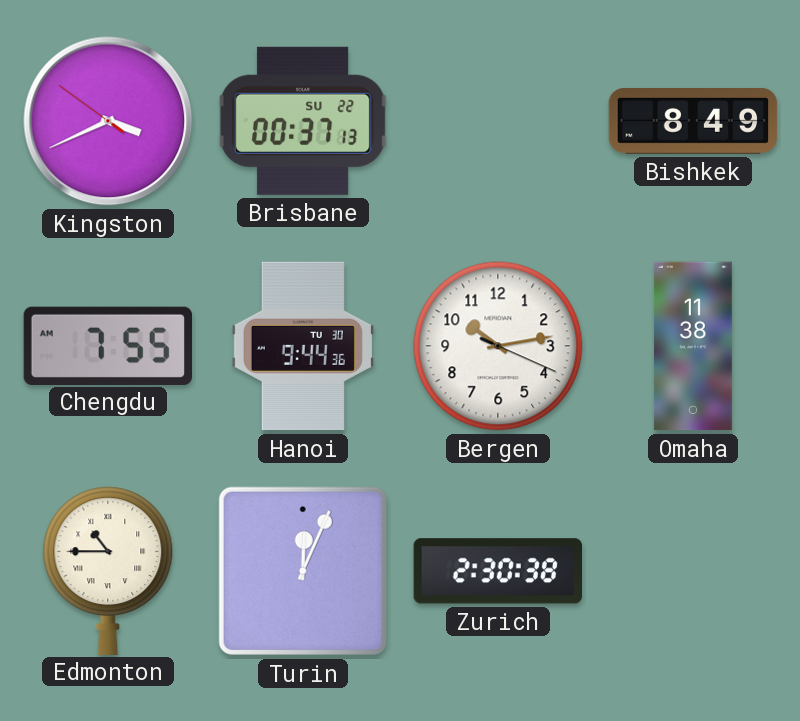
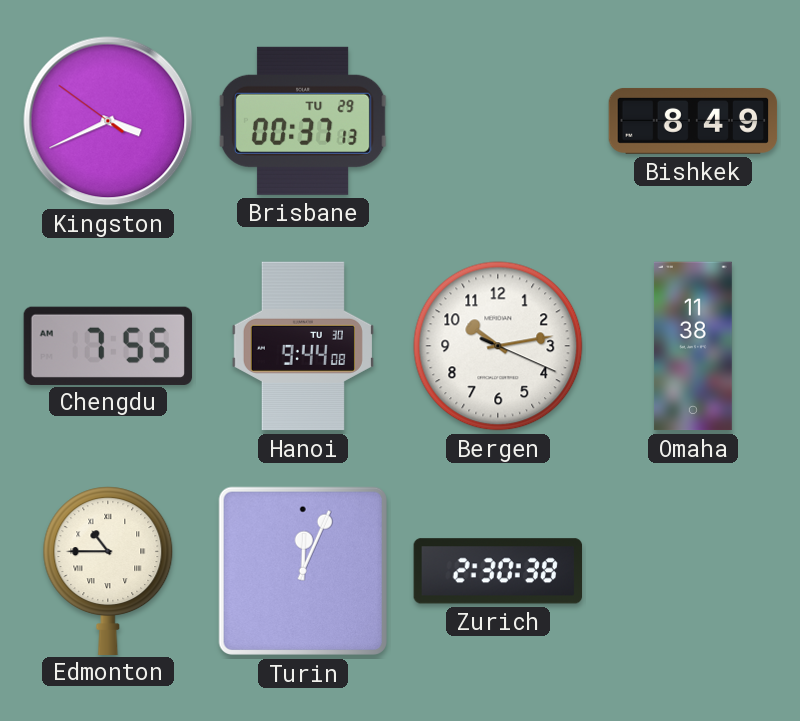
Brisbane date: SU 22 -> TU 29
Hanoi: 9:44:36 -> 9:44:08
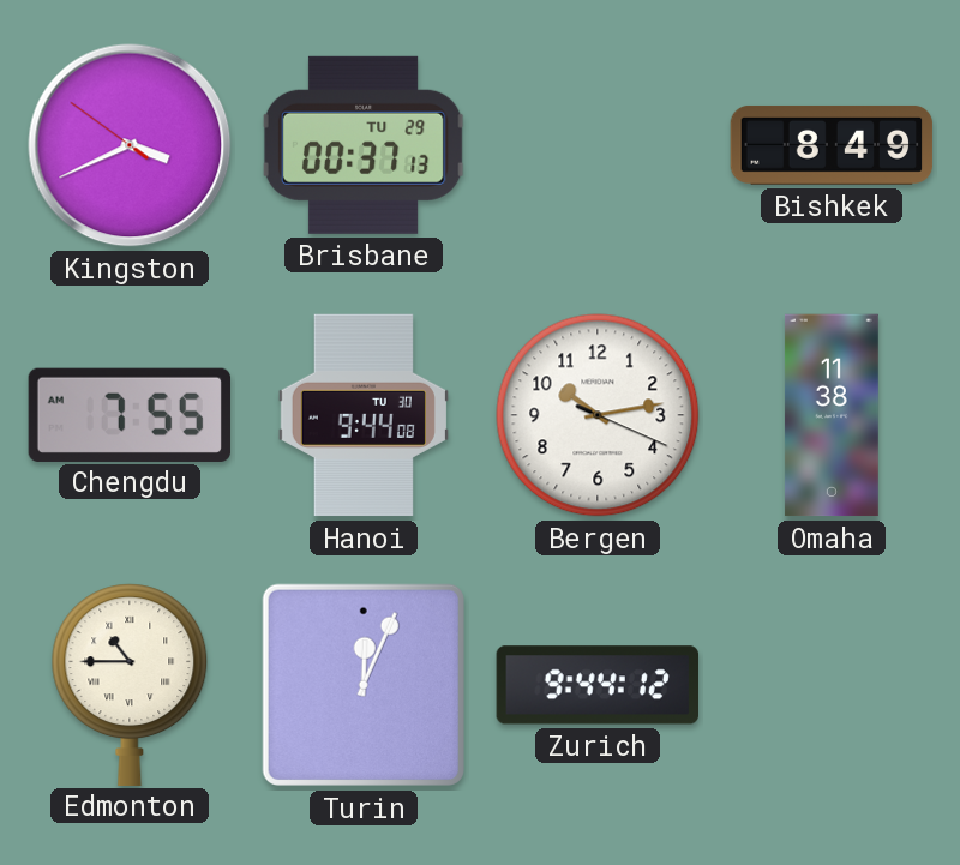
Zurich: 2:30 -> 9:44
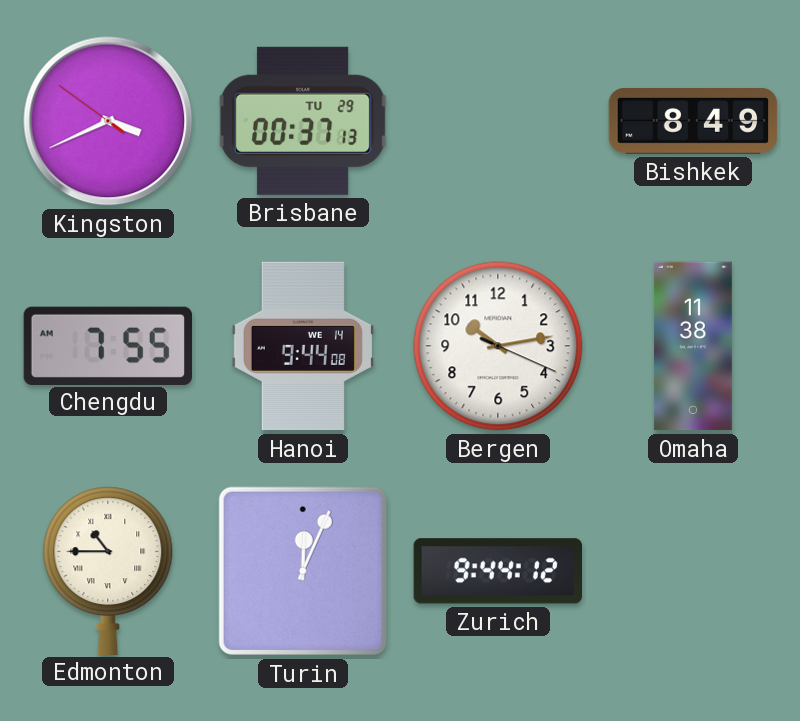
Hanoi date: TU 30 -> WE 14
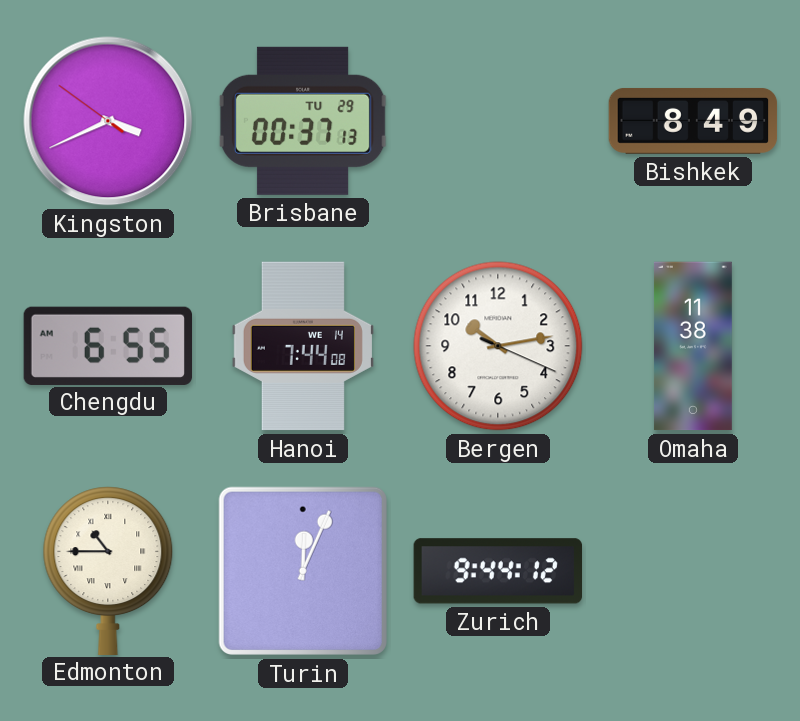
Chengdu: 7:55 -> 6:55
Hanoi: 9:44 -> 7:44
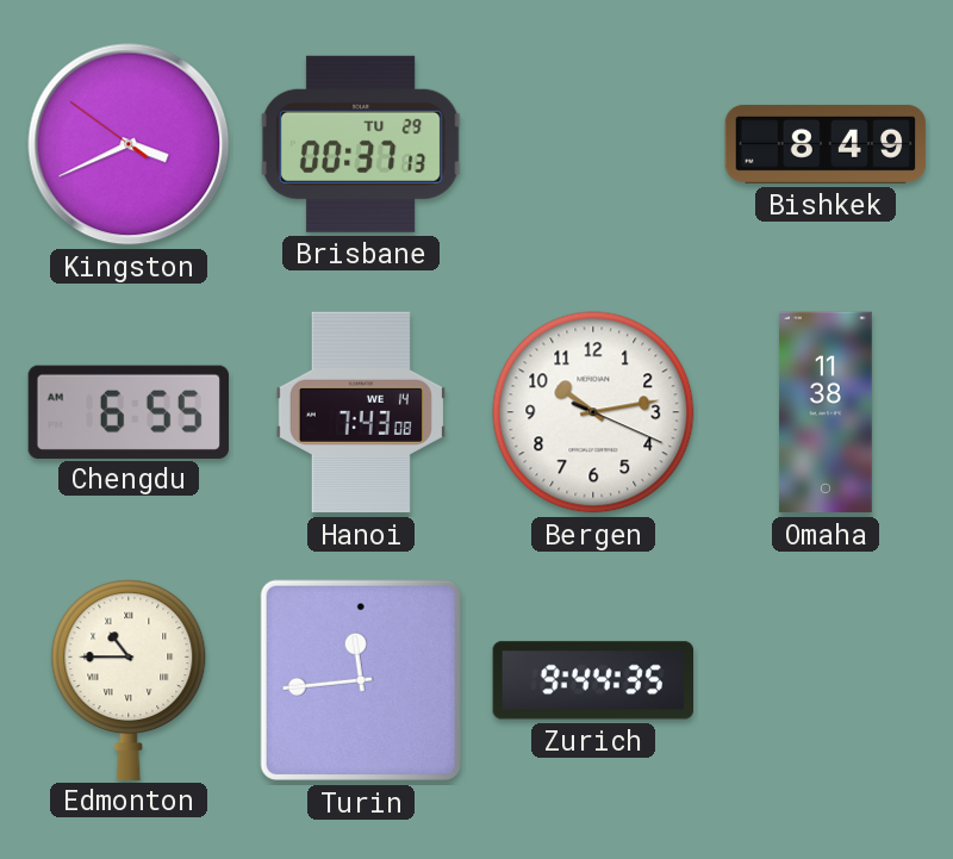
Hanoi: 7:44 -> 7:43
Turin: 12:04 -> 11:44
Zurich: 9:44:12 -> 9:44:35
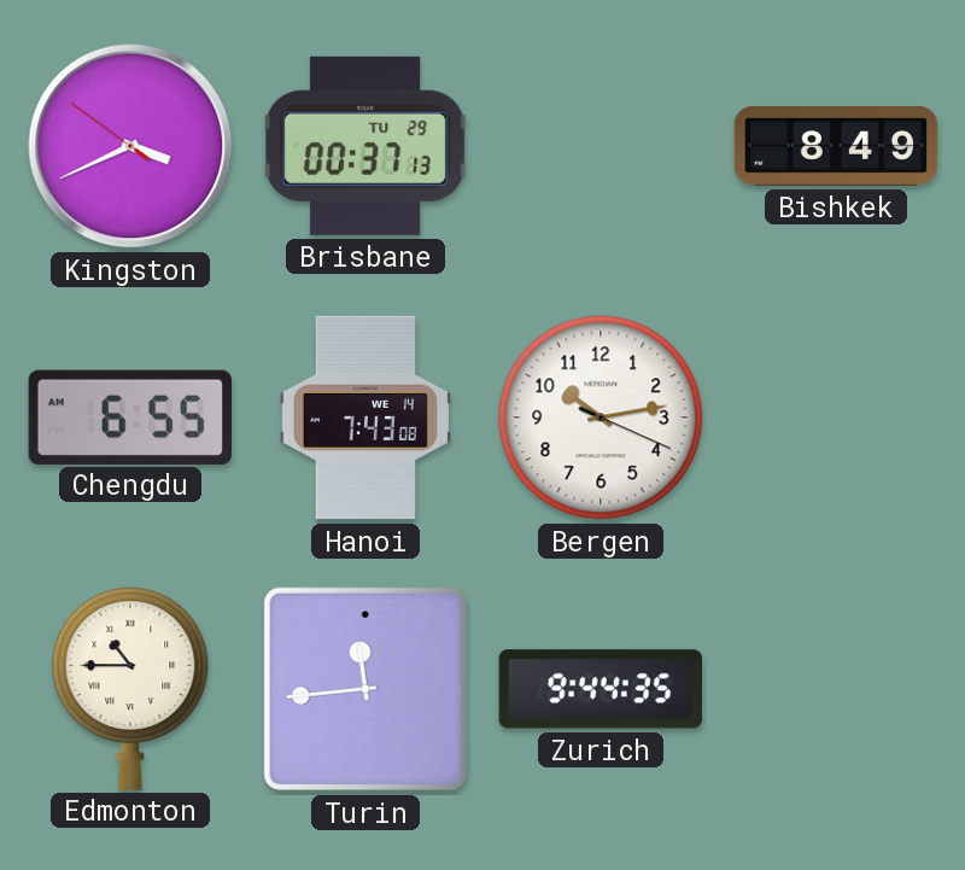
Omaha: 11:38 -> none
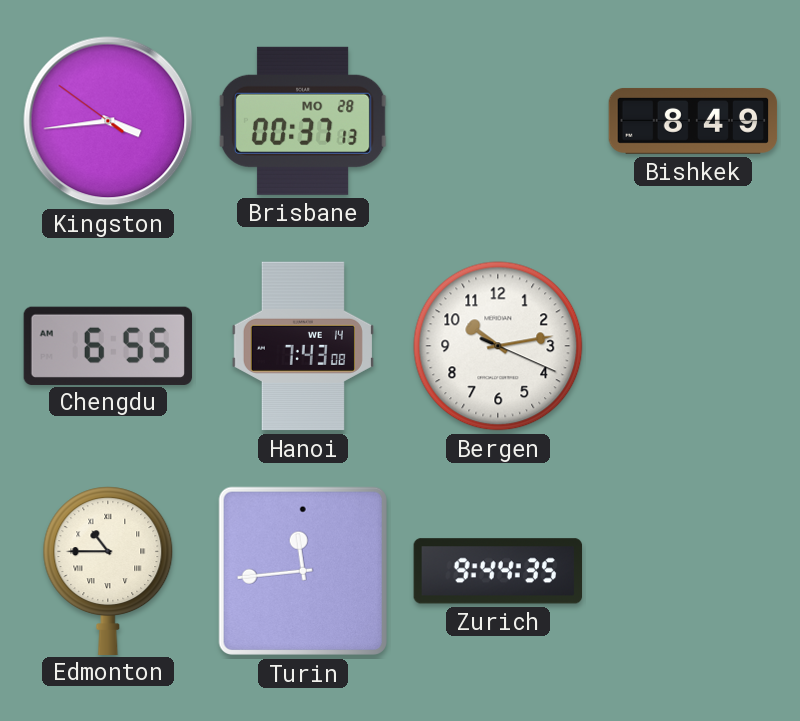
Kingston: 3:40 -> 3:43
Brisbane date: TU 29 -> MO 28
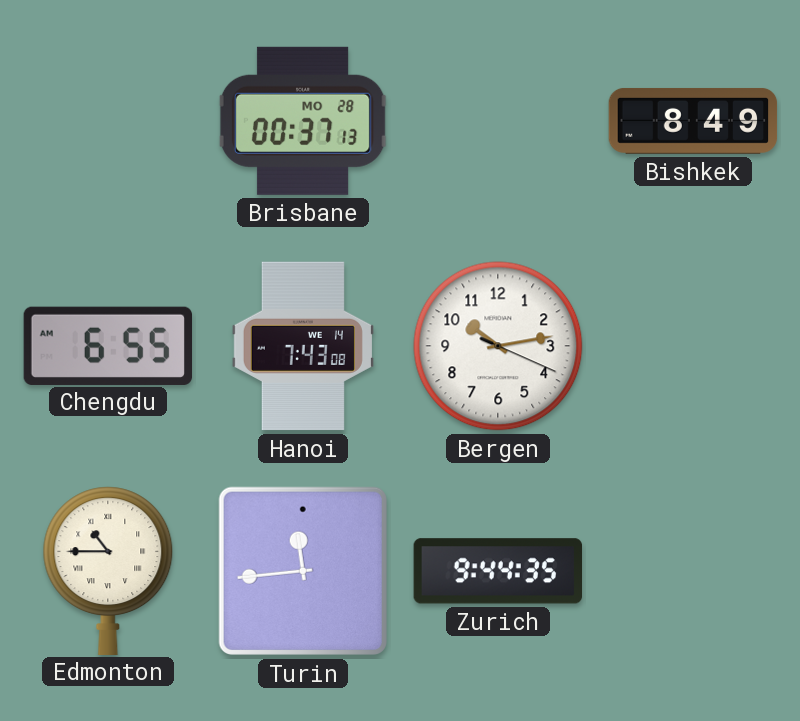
Kingston: 3:43 -> none
